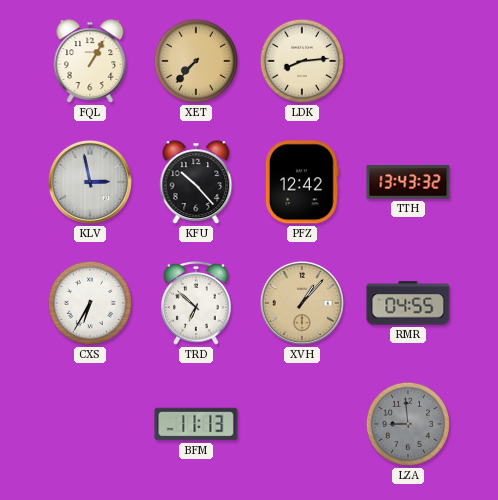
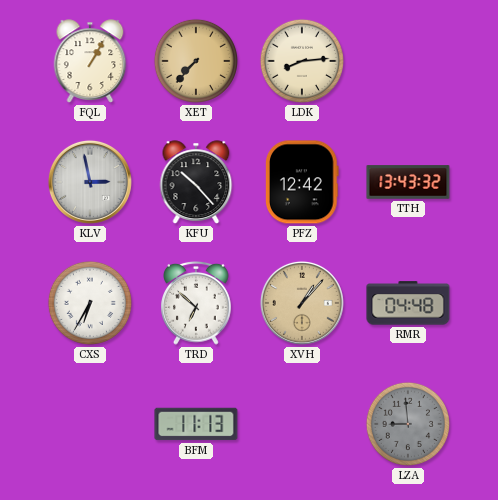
RMR: 04:55 -> 04:48
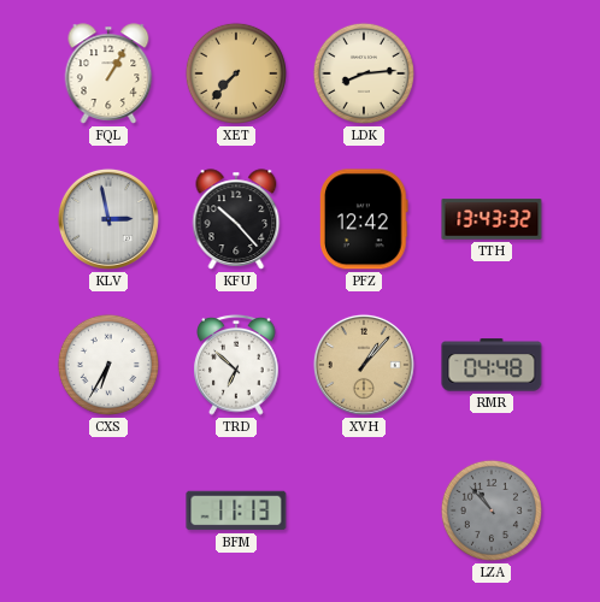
LZA: 8:59 -> 10:53
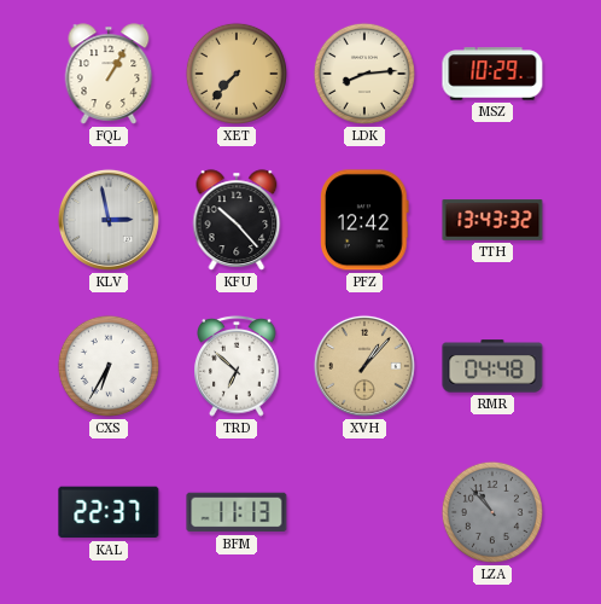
MSZ: none -> 10:29
KAL: none -> 22:37
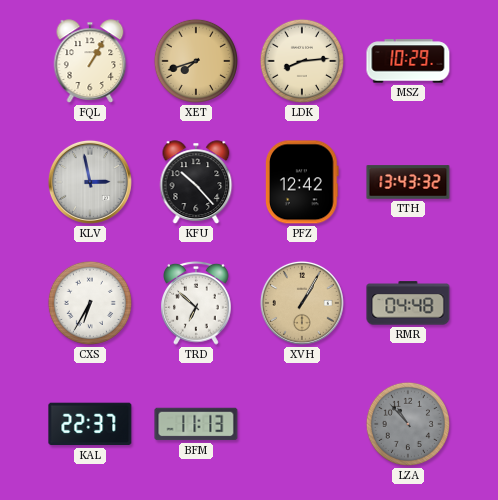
XET: 7:37 -> 7:42
XVH: 1:07 -> 1:05
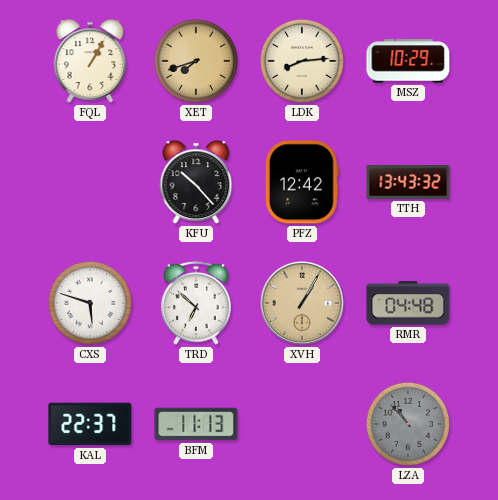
KLV: 2:58 -> none
CXS: 6:35 -> 5:48
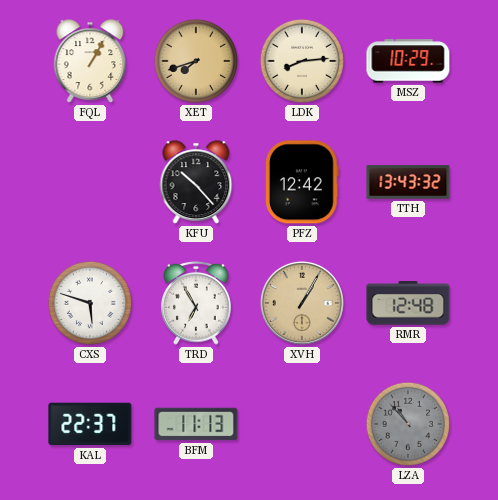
TRD: 6:52 -> 6:55
RMR: 04:48 -> 12:48
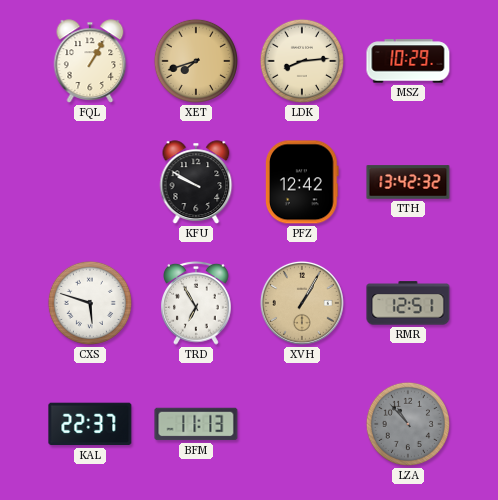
KFU: 10:23 -> 9:50
TTH: 13:43 -> 13:42
RMR: 12:48 -> 12:51
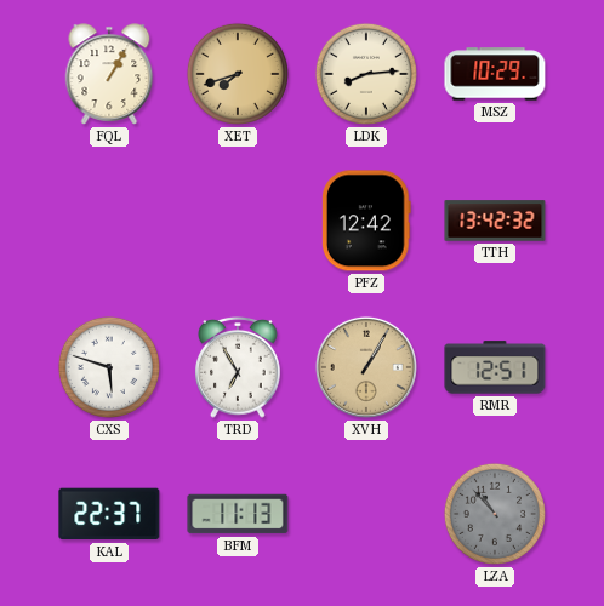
KFU: 9:50 -> none
